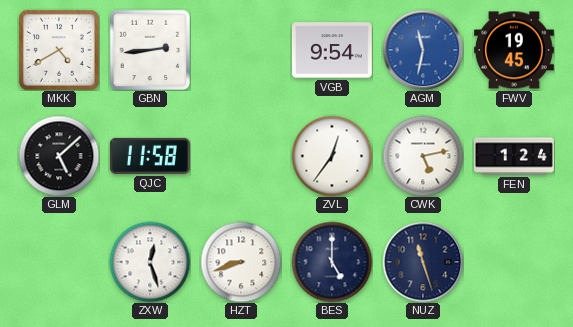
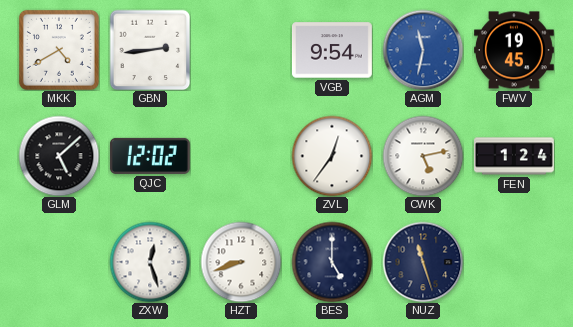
QJC: 11:58 -> 12:02
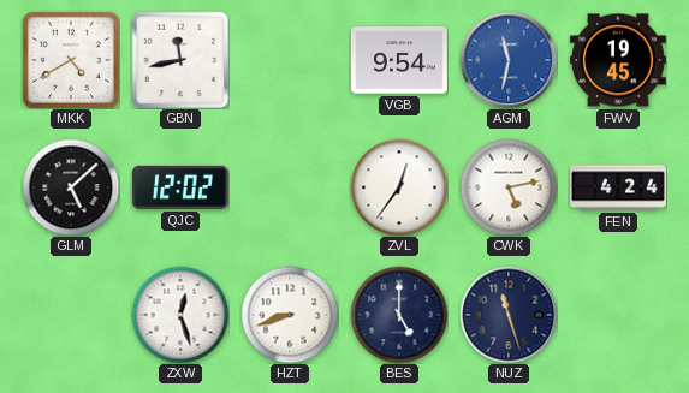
GBN: 2:44 -> 11:43
FEN: 1:24 -> 4:24
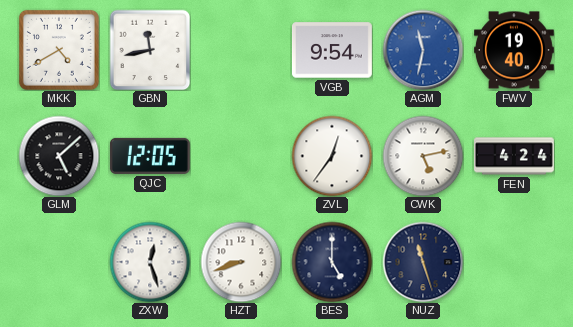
FWV: 19:45 -> 19:40
QJC: 12:02 -> 12:05
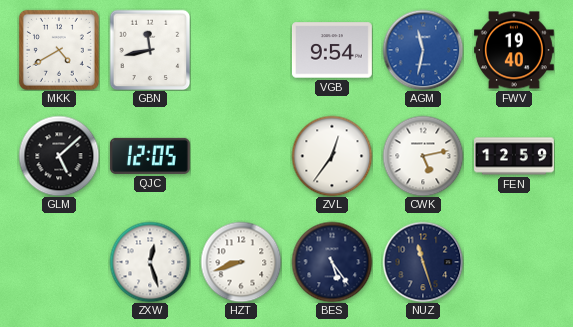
FEN: 4:24 -> 12:59
BES: 5:00 -> 5:24
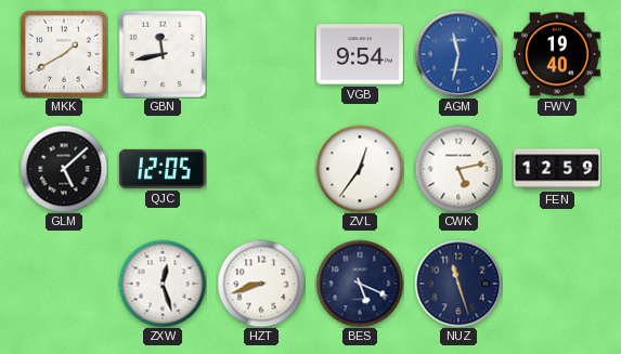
MKK: 4:40 -> 1:40
BES: 5:24 -> 5:19
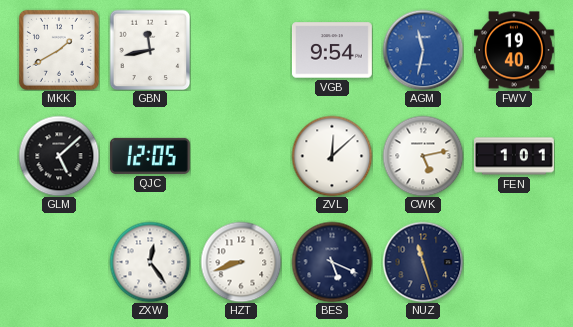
ZVL: 12:36 -> 12:08
FEN: 12:59 -> 1:01
ZXW: 12:27 -> 12:24
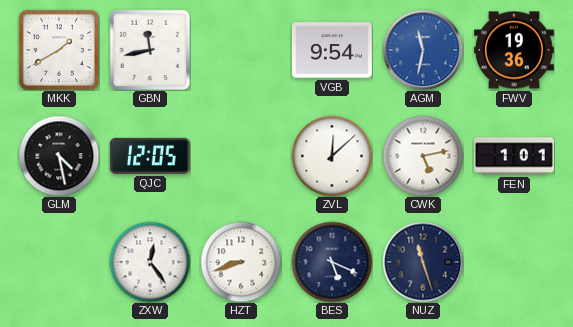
FWV: 19:40 -> 19:36
GLM: 5:08 -> 4:28
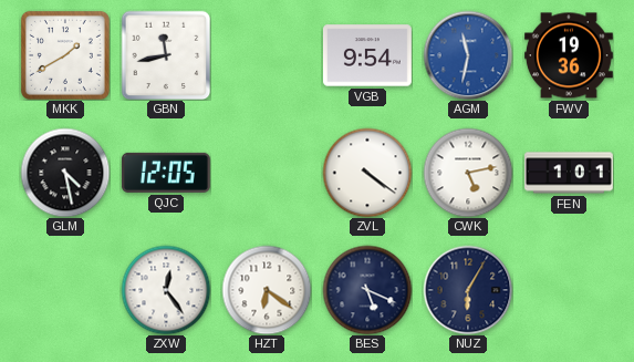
ZVL: 12:08 -> 4:21
HZT: 8:42 -> 6:21
NUZ: 11:27 -> 6:05
